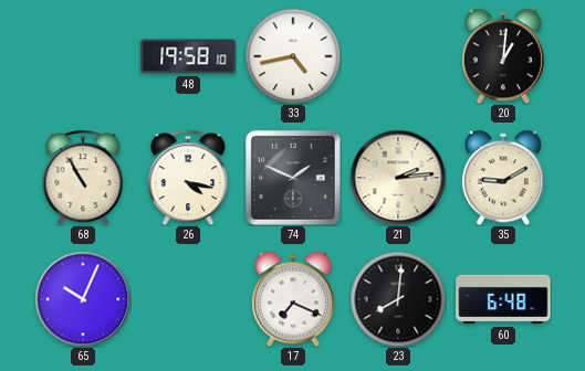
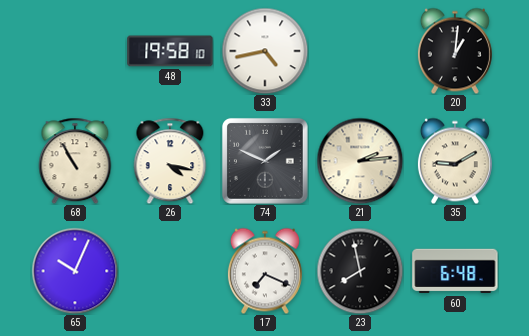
23: 8:01 -> 7:58
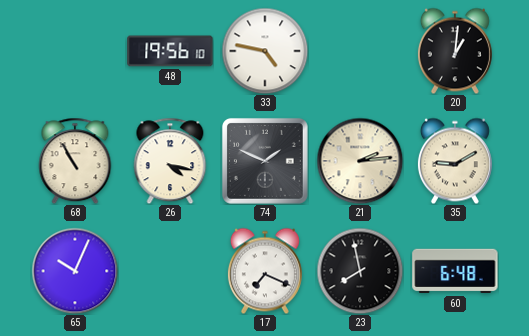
48: 19:58 -> 19:56
33: 4:43 -> 4:47
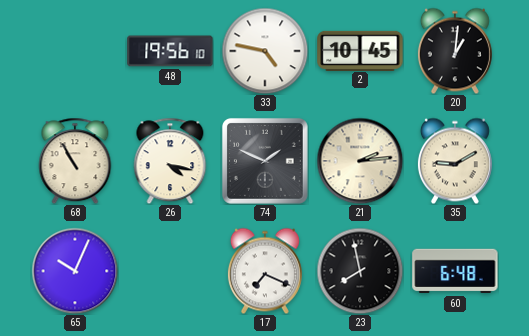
2: none -> 10:45
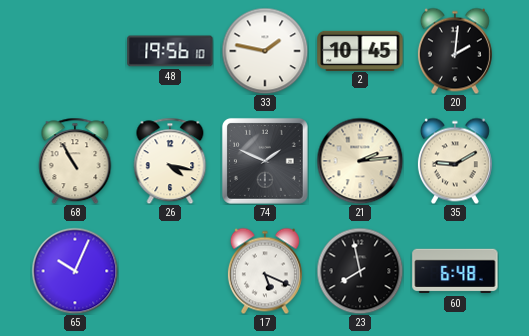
33: 4:47 -> 1:47
20: 1:01 -> 2:01
17: 7:19 -> 5:19
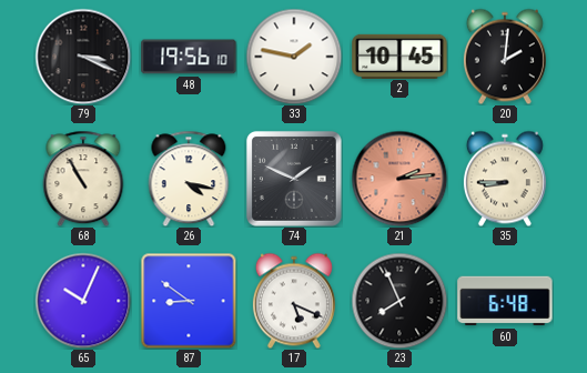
79: none -> 3:19
21 dial: cream -> salmon
35: 9:10 -> 8:45
87: none -> 8:51
23: 7:58 -> 7:56
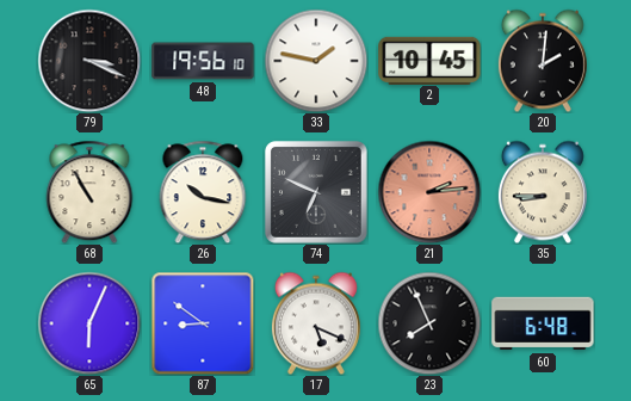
26: 4:17 -> 10:17
74: 1:49 -> 6:49
65: 10:04 -> 6:04
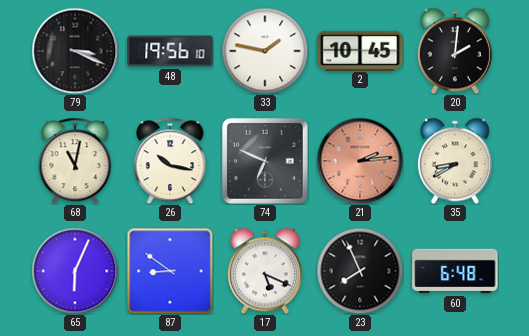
68: 10:55 -> 11:02
35: 8:45 -> 8:40
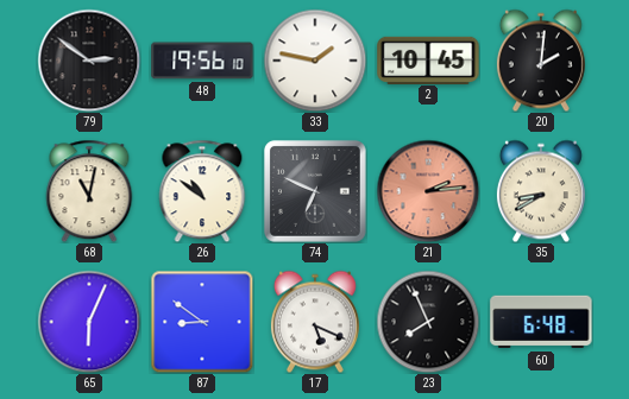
79: 3:19 -> 2:51
26: 10:17 -> 10:51
